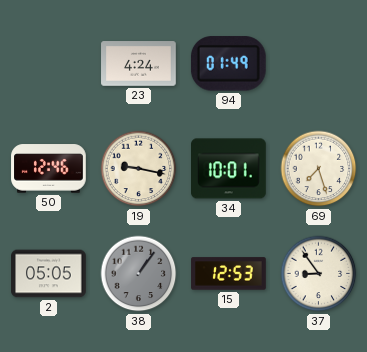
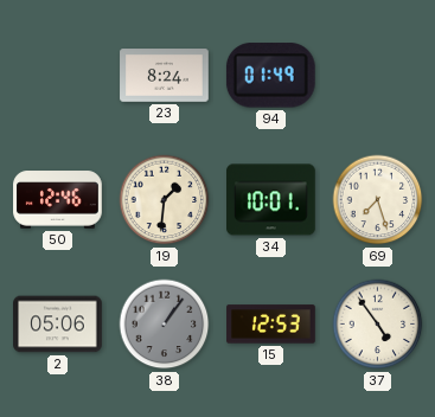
23: 4:24 -> 8:24
19: 9:17 -> 1:31
2: 05:05 -> 05:06
37: 8:54 -> 4:54
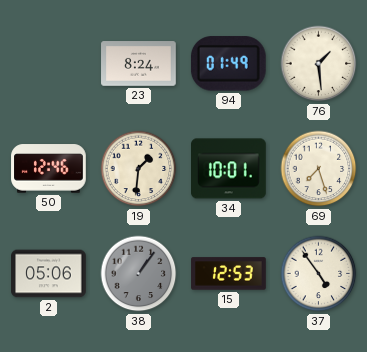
76: none -> 1:29
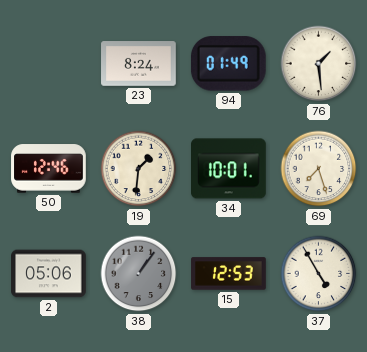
37: 4:54 -> 4:55
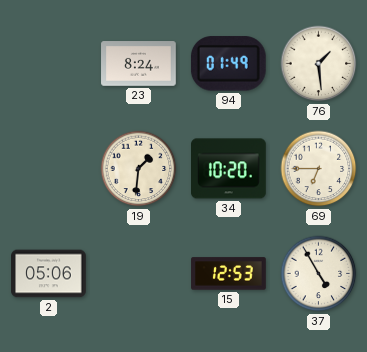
50: 12:46 -> none
34: 10:01 -> 10:20
69: 7:27 -> 6:45
38: 1:06 -> none
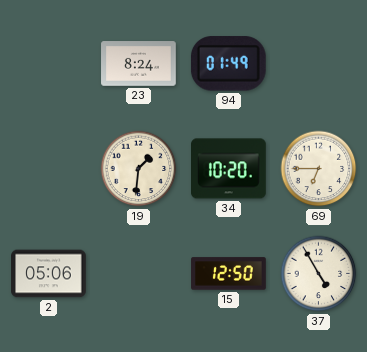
76: 1:29 -> none
15: 12:53 -> 12:50
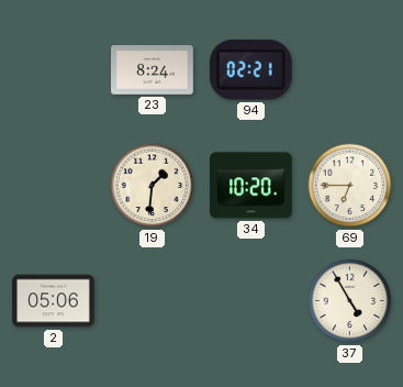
94: 01:49 -> 02:21
15: 12:50 -> none
